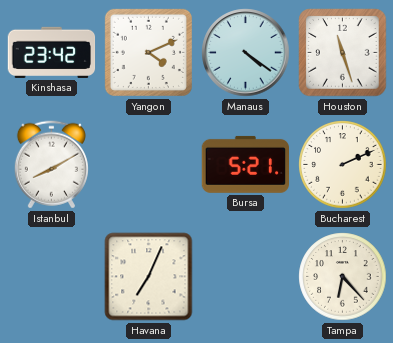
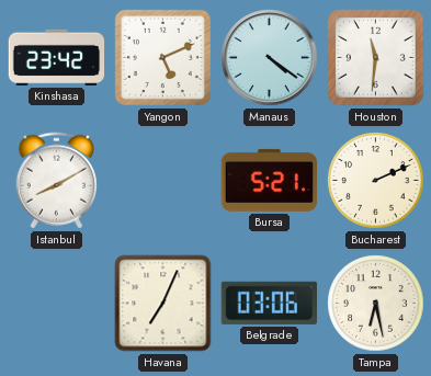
Yangon: 4:11 -> 5:11
Houston: 11:27 -> 11:31
Belgrade: none -> 03:06
Tampa: 6:23 -> 6:28
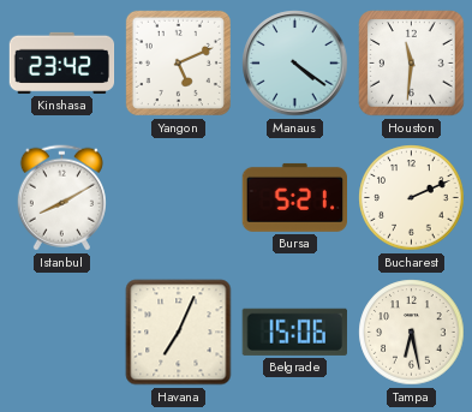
Belgrade: 03:06 -> 15:06
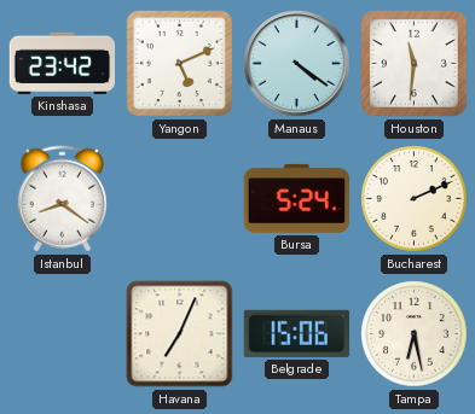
Istanbul: 8:10 -> 8:21
Bursa: 5:21 -> 5:24
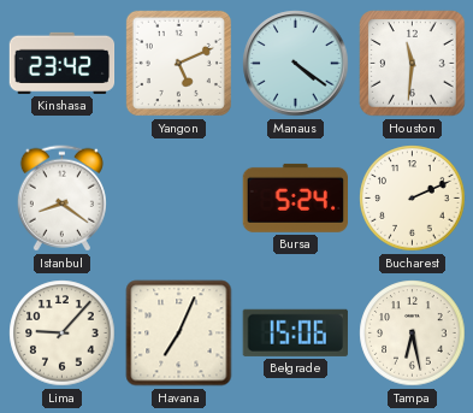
Lima: none -> 9:07
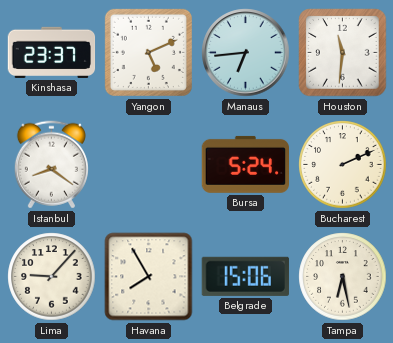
Kinshasa: 23:42 -> 23:37
Manaus: 4:21 -> 6:44
Havana: 7:04 -> 7:55
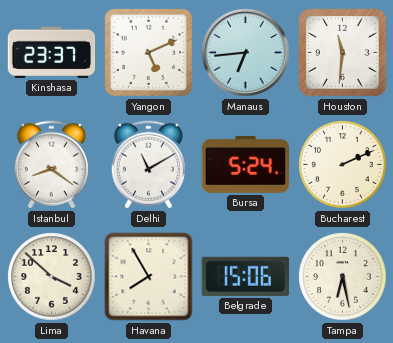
Delhi: none -> 11:10
Lima: 9:07 -> 3:52
